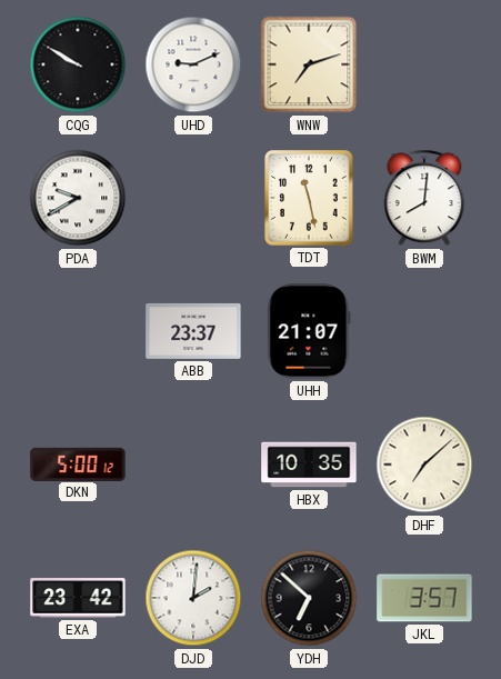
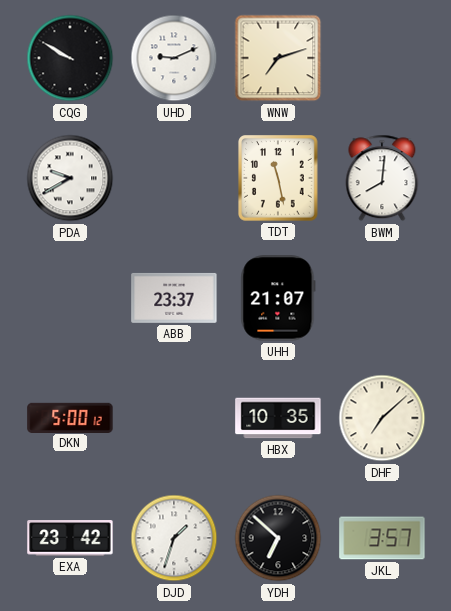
DJD: 2:01 -> 1:33
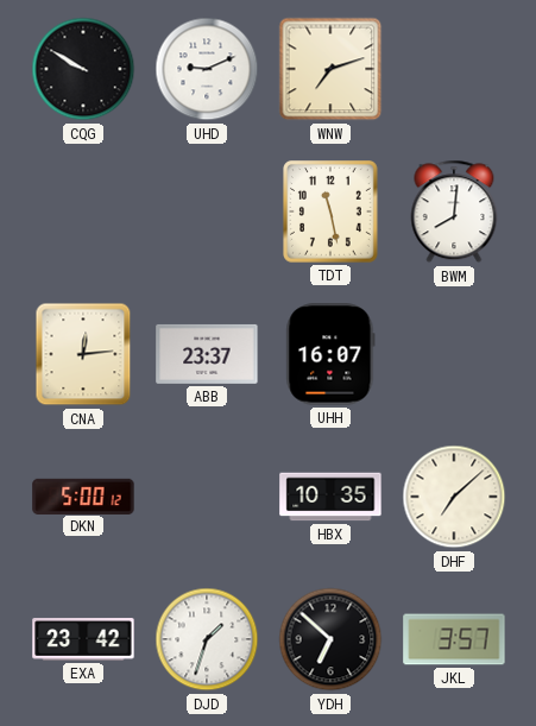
PDA: 9:40 -> none
CNA: none -> 12:14
UHH: 21:07 -> 16:07
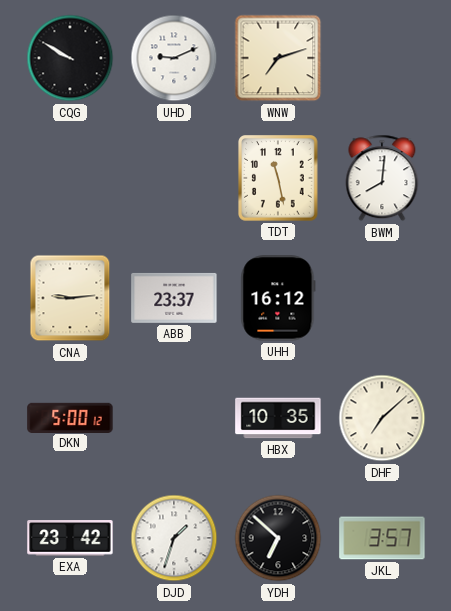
CNA: 12:14 -> 9:14
UHH: 16:07 -> 16:12
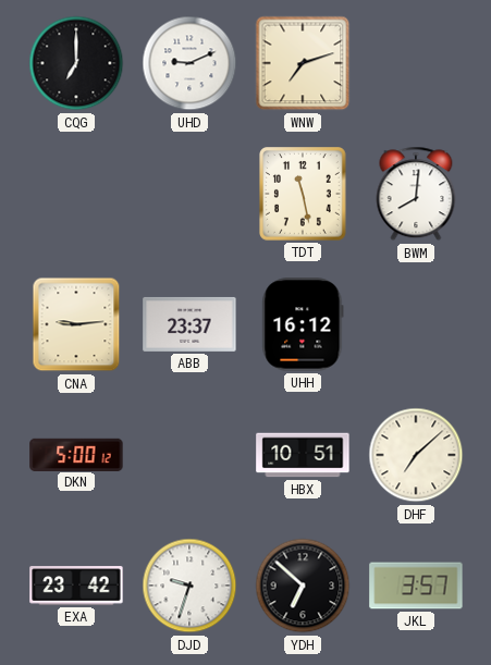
CQG: 9:50 -> 7:00
HBX: 10:35 -> 10:51
DJD: 1:33 -> 9:33
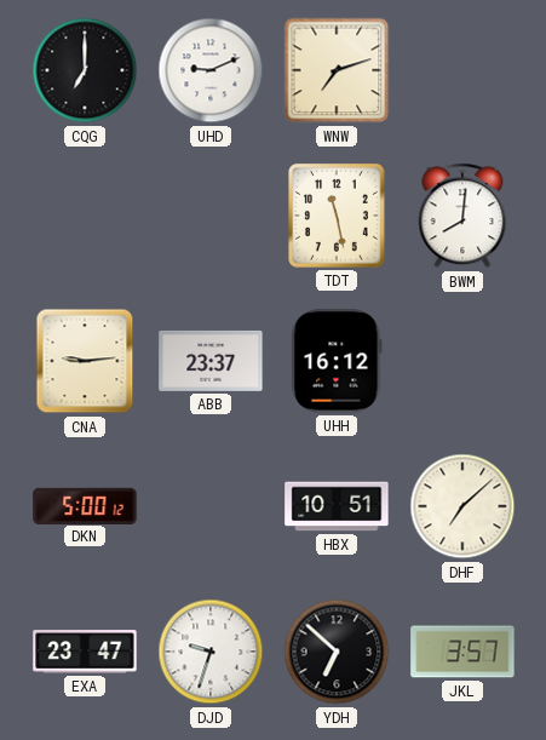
EXA: 23:42 -> 23:47
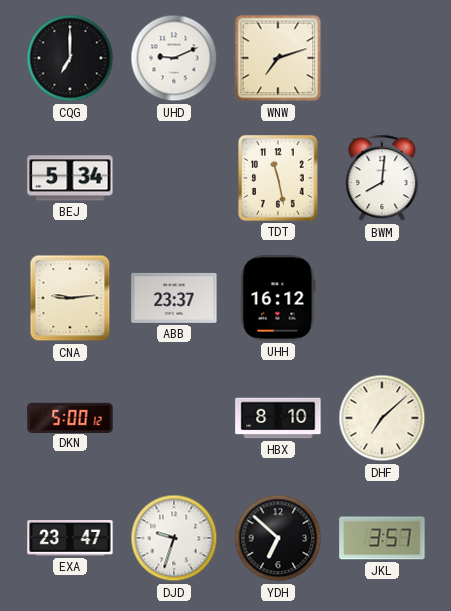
BEJ: none -> 5:34
HBX: 10:51 -> 8:10
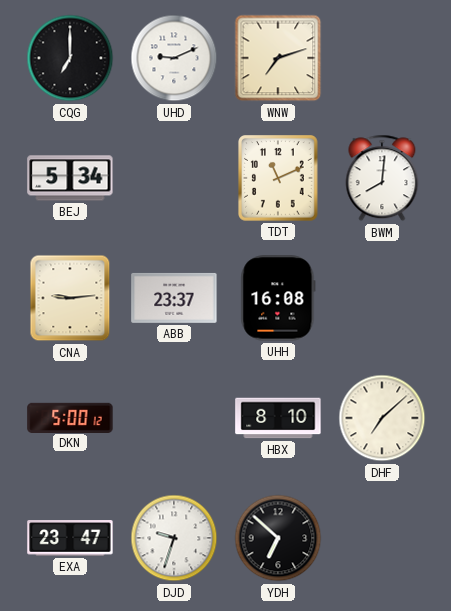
TDT: 11:28 -> 11:11
UHH: 16:12 -> 16:08
JKL: 3:57 -> none
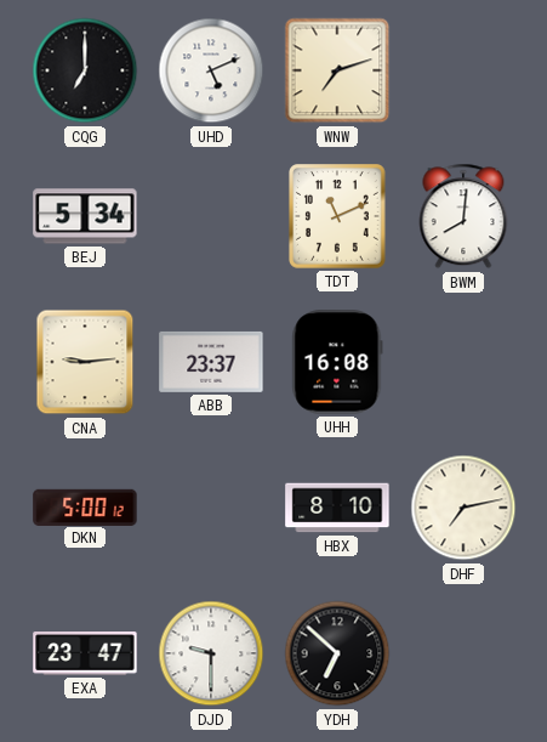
UHD: 9:11 -> 5:11
DHF: 7:08 -> 7:13
DJD: 9:33 -> 9:30
